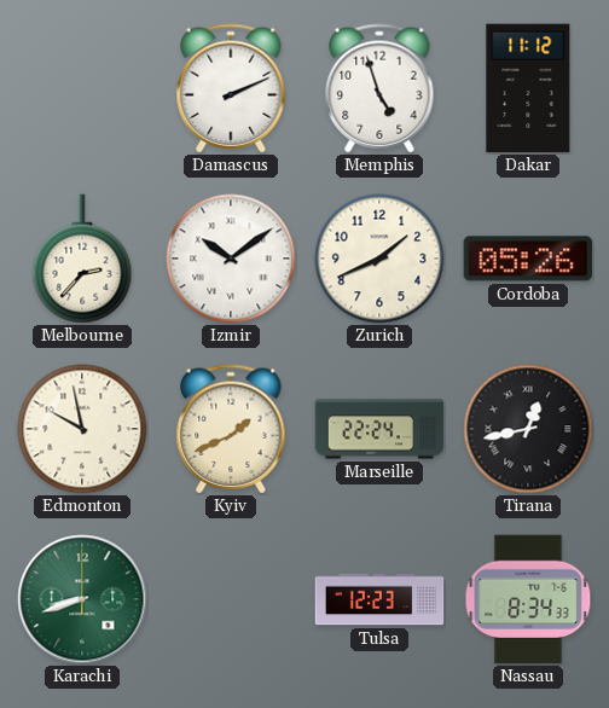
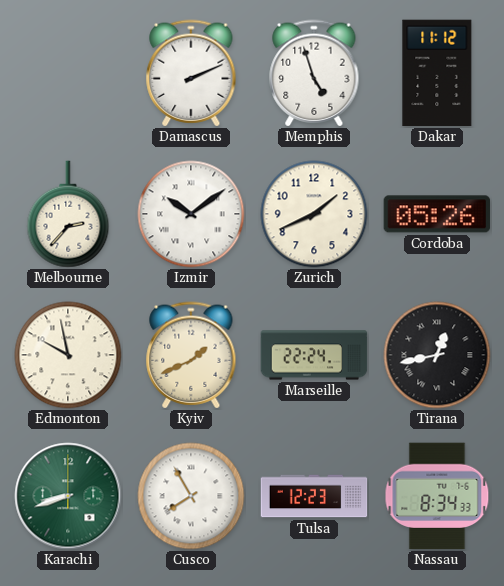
Cusco: none -> 7:55
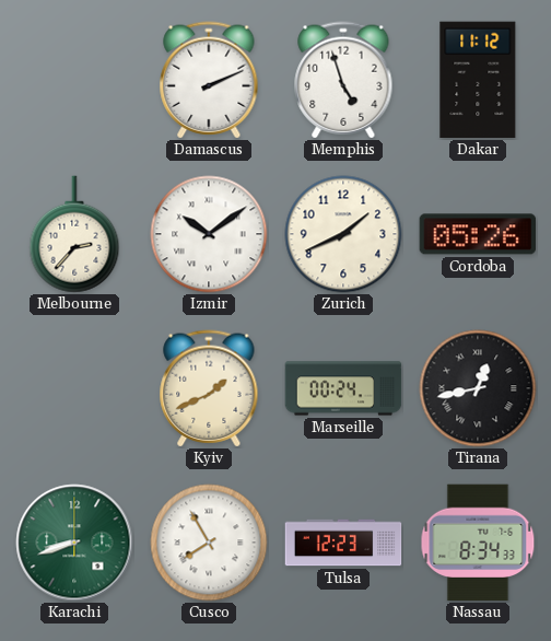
Edmonton: 9:58 -> none
Marseille: 22:24 -> 00:24
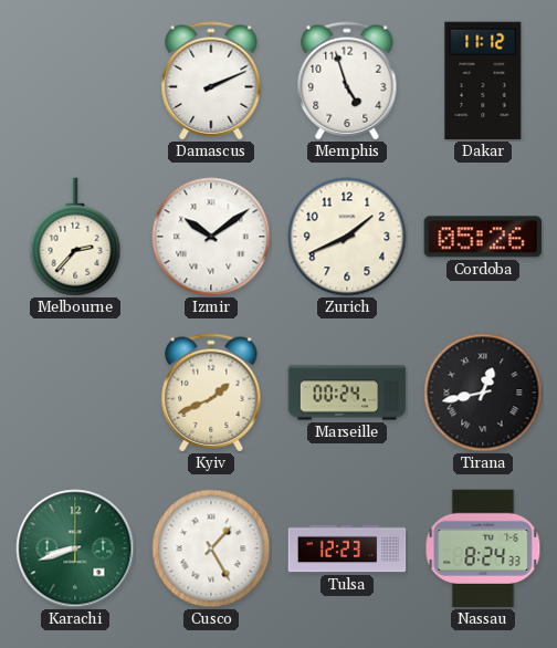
Cusco: 7:55 -> 1:25
Nassau: 8:34 -> 8:24
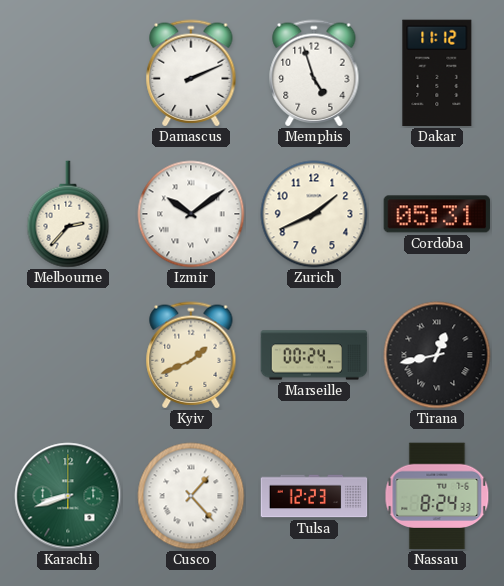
Cordoba: 05:26 -> 05:31
Cusco: 1:25 -> 1:23
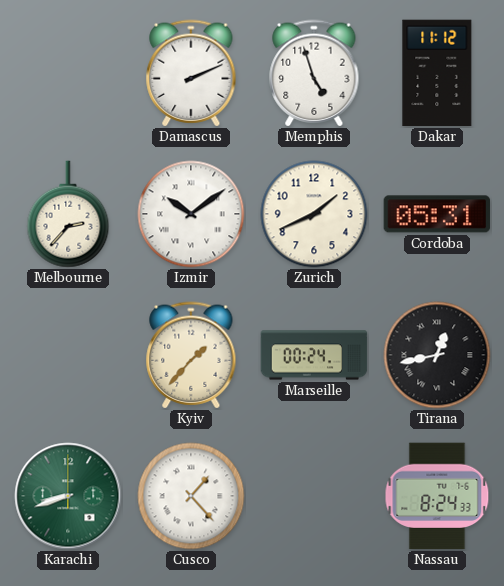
Kyiv: 1:41 -> 1:37
Tulsa: 12:23 -> none
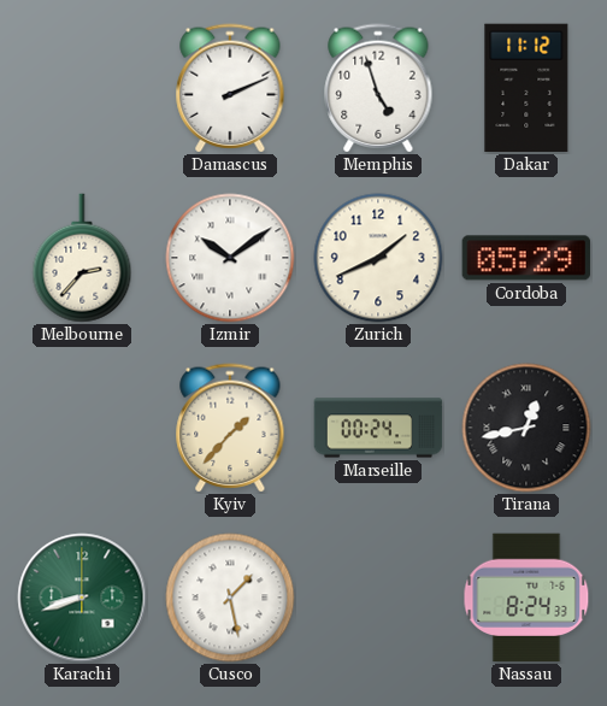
Cordoba: 05:31 -> 05:29
Cusco: 1:23 -> 1:28
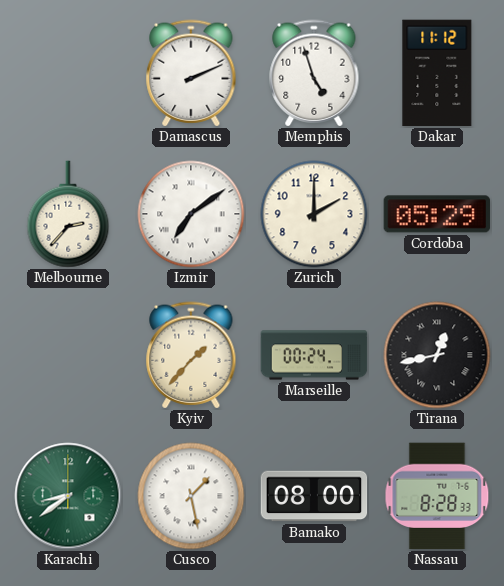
Izmir: 10:09 -> 7:09
Zurich: 1:41 -> 2:00
Karachi: 8:42 -> 8:39
Bamako: none -> 08:00
Nassau: 8:24 -> 8:28
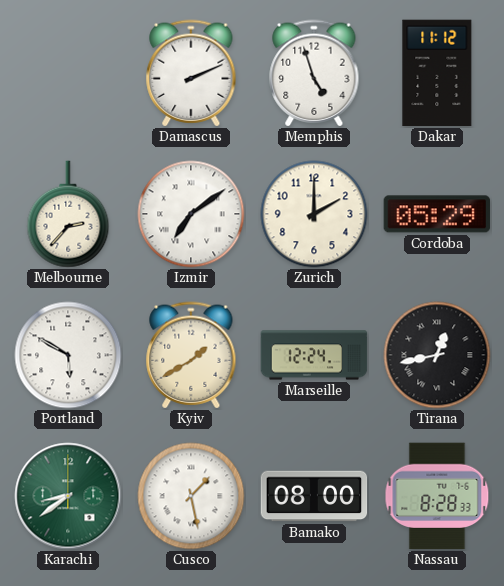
Portland: none -> 5:50
Kyiv: 1:37 -> 1:40
Marseille: 00:24 -> 12:24
